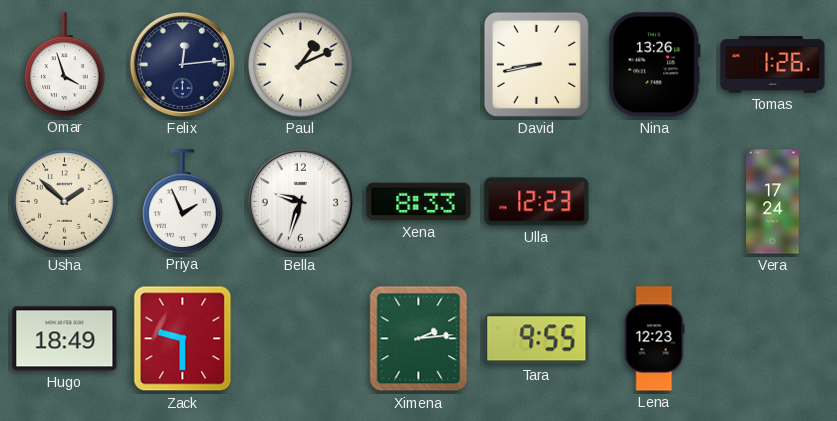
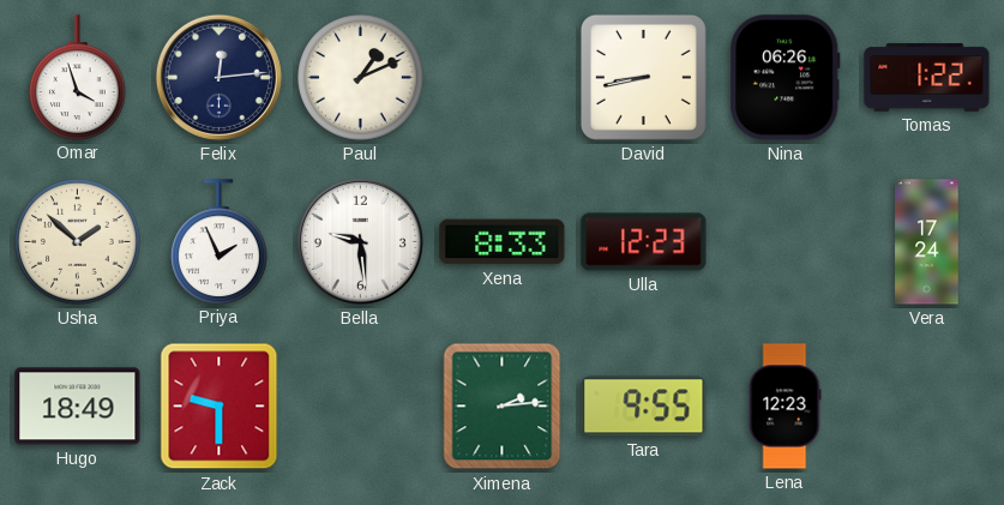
Nina: 13:26 -> 06:26
Tomas: 1:26 -> 1:22
Bella: 9:33 -> 9:29
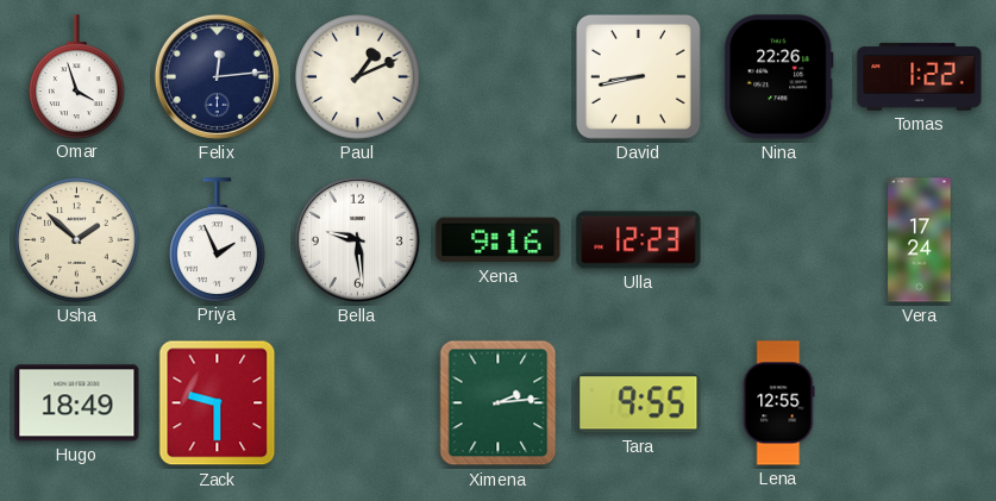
Nina: 06:26 -> 22:26
Xena: 8:33 -> 9:16
Lena: 12:23 -> 12:55
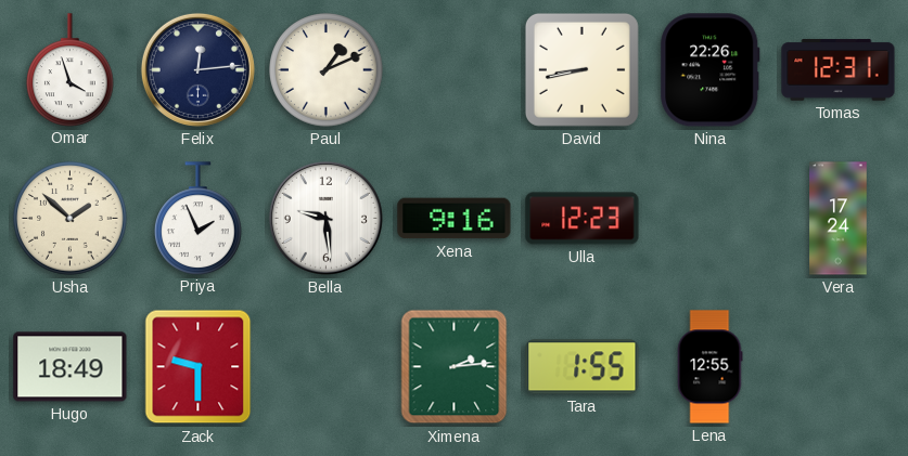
Tomas: 1:22 -> 12:31
Tara: 9:55 -> 1:55
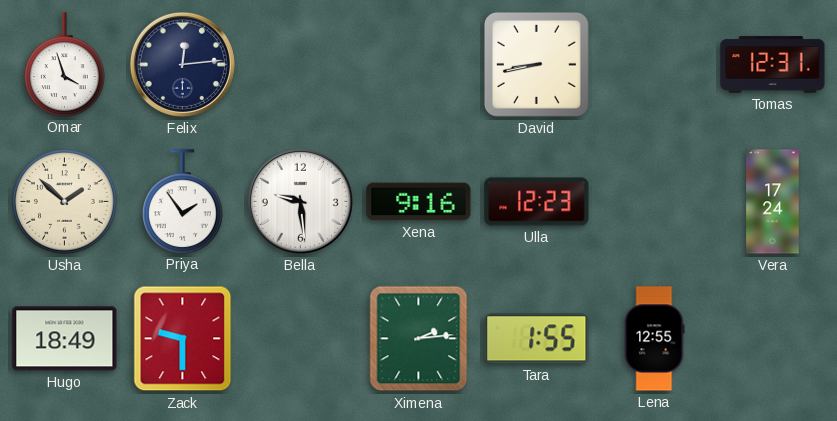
Paul: 1:11 -> none
Nina: 22:26 -> none
Priya: 1:56 -> 1:54
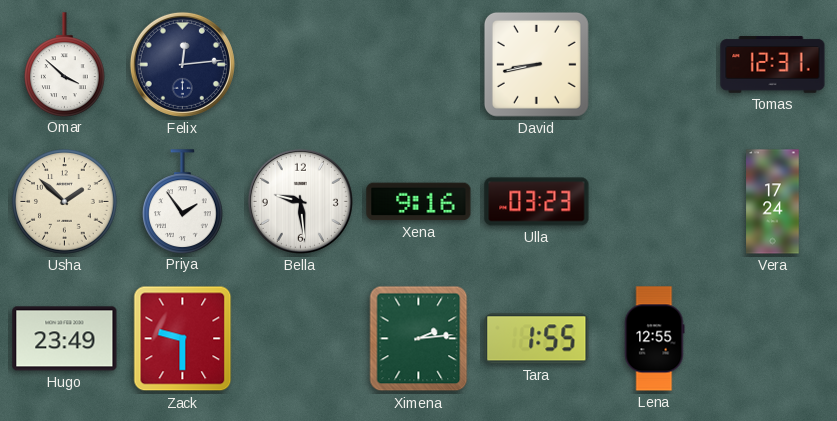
Omar: 3:57 -> 3:52
Ulla: 12:23 -> 03:23
Hugo: 18:49 -> 23:49
